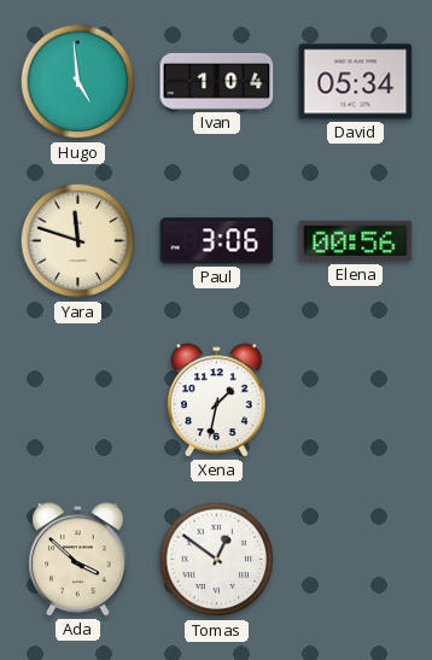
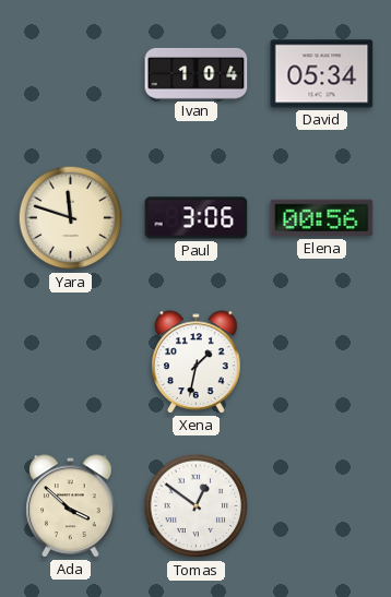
Hugo: 4:59 -> none
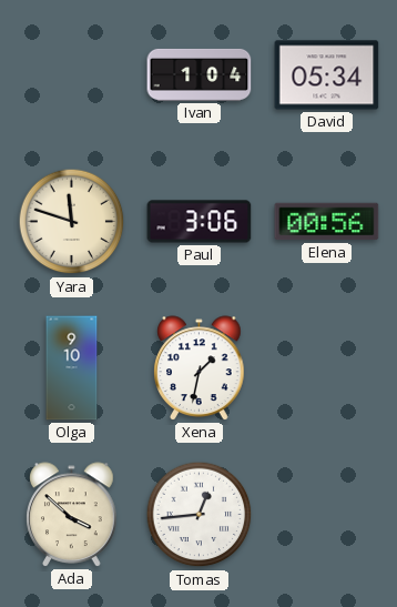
Olga: none -> 9:10
Tomas: 12:51 -> 12:44
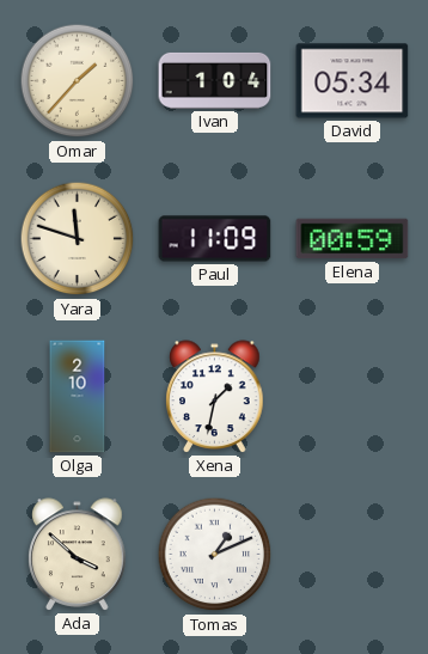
Omar: none -> 1:37
Paul: 3:06 -> 11:09
Elena: 00:56 -> 00:59
Olga: 9:10 -> 2:10
Tomas: 12:44 -> 1:11
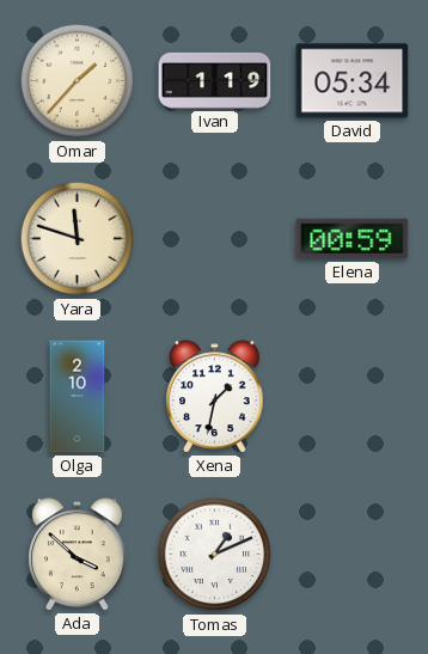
Ivan: 1:04 -> 1:19
Paul: 11:09 -> none
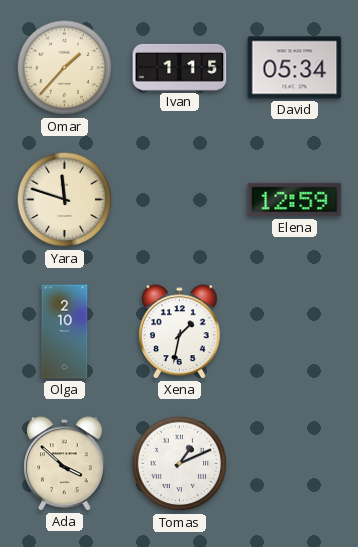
Ivan: 1:19 -> 1:15
Elena: 00:59 -> 12:59
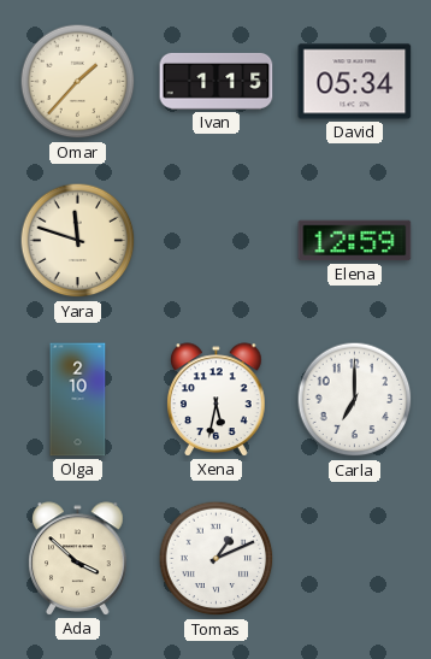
Xena: 1:32 -> 5:32
Carla: none -> 7:00
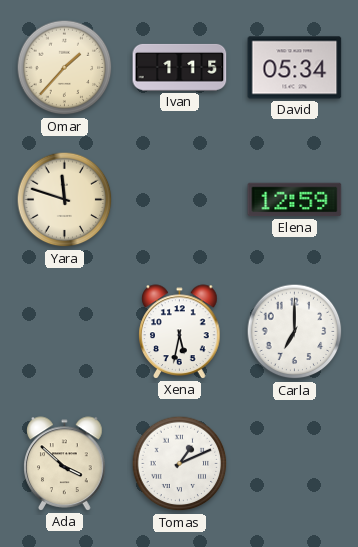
Olga: 2:10 -> none
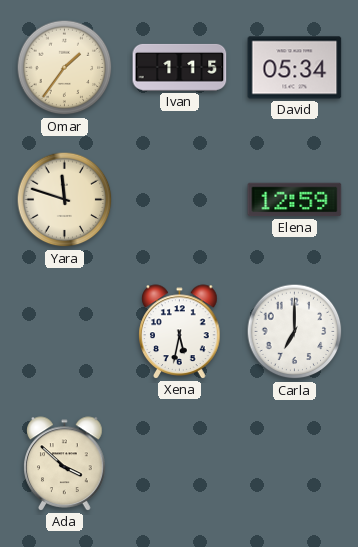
Omar: 1:37 -> 1:36
Tomas: 1:11 -> none
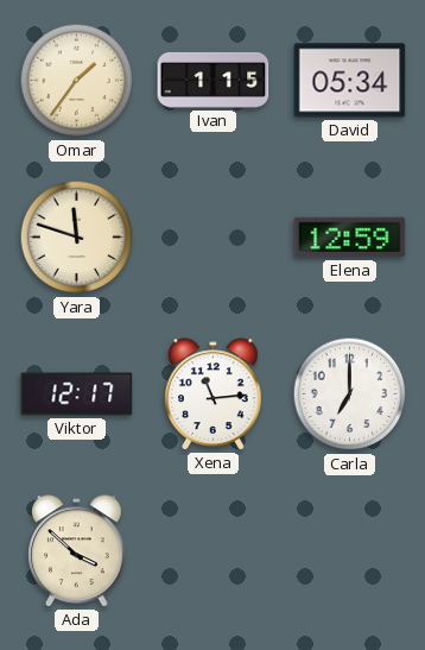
Viktor: none -> 12:17
Xena: 5:32 -> 11:14
